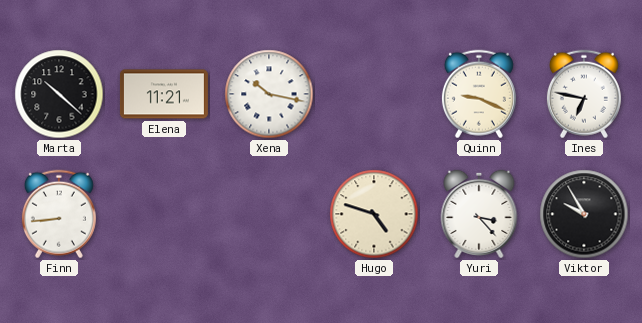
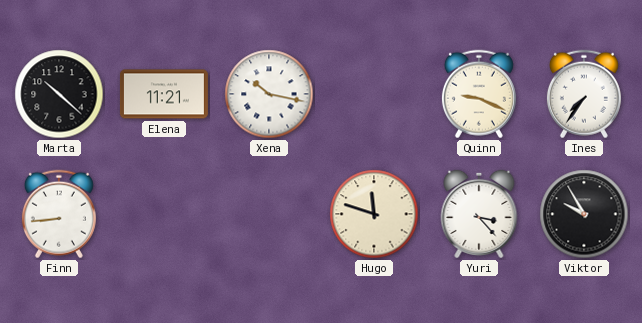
Ines: 6:47 -> 7:36
Hugo: 4:48 -> 11:48
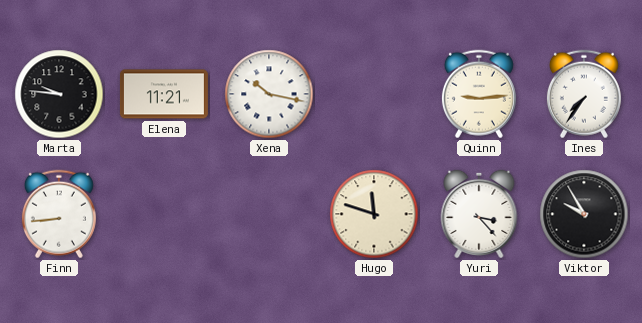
Marta: 10:22 -> 9:46
Quinn: 9:19 -> 9:14
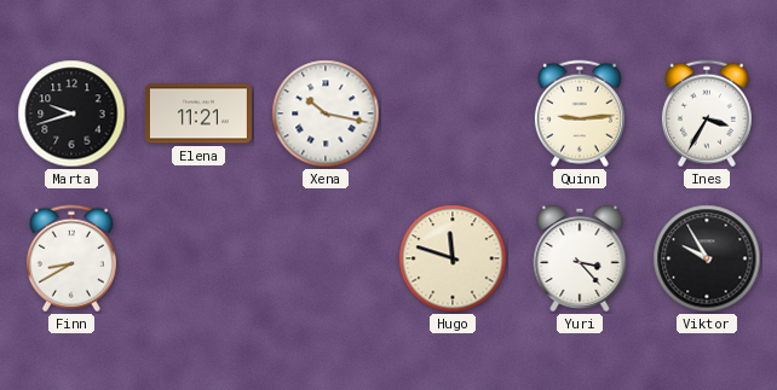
Marta: 9:46 -> 9:42
Ines: 7:36 -> 3:35
Finn: 8:44 -> 8:40
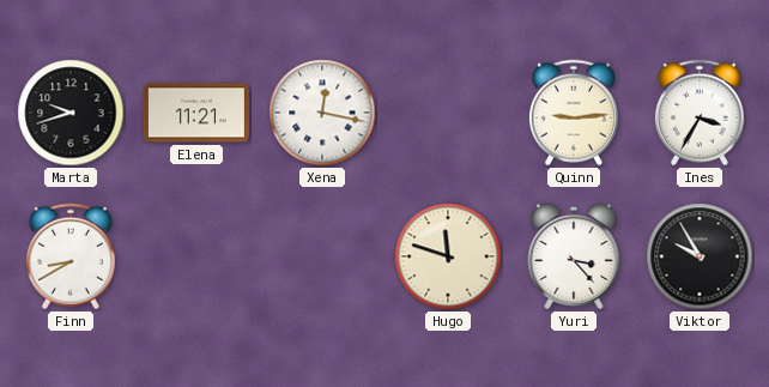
Xena: 10:17 -> 12:17
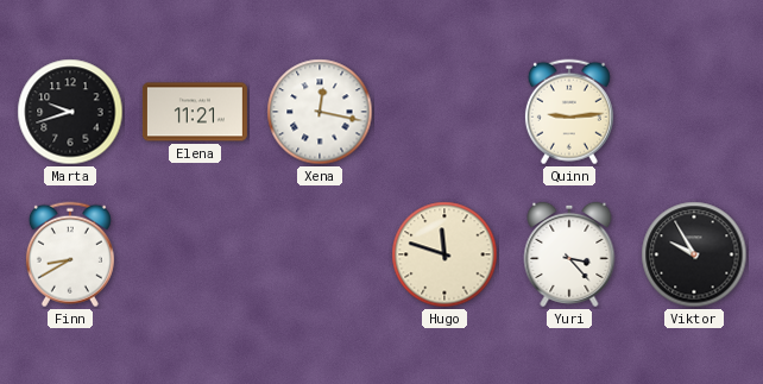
Ines: 3:35 -> none
